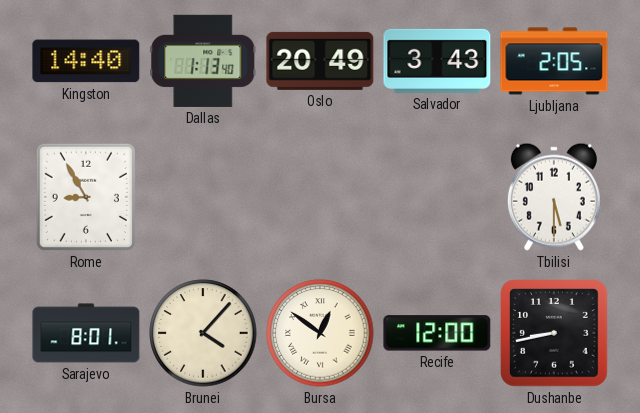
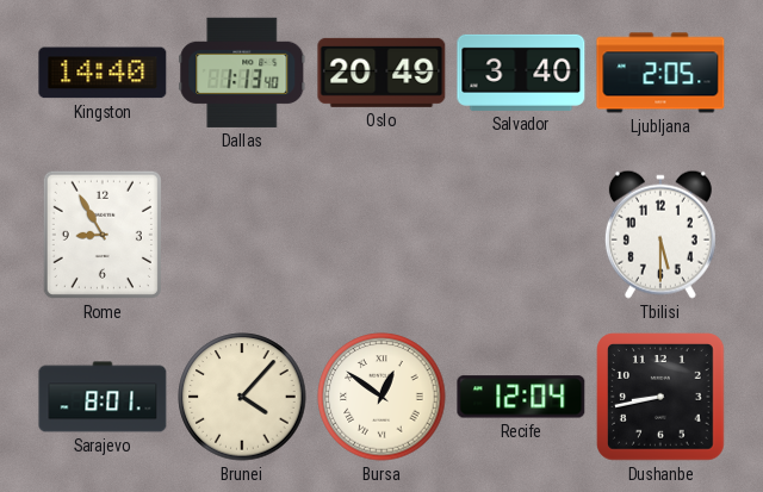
Salvador: 3:43 -> 3:40
Recife: 12:00 -> 12:04
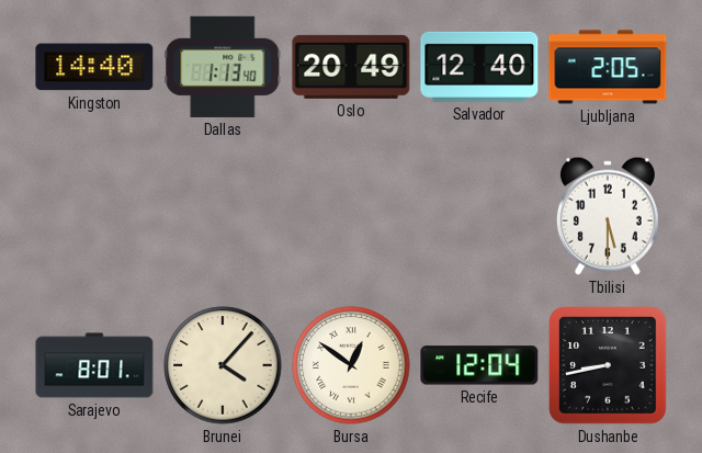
Salvador: 3:40 -> 12:40
Rome: 8:55 -> none
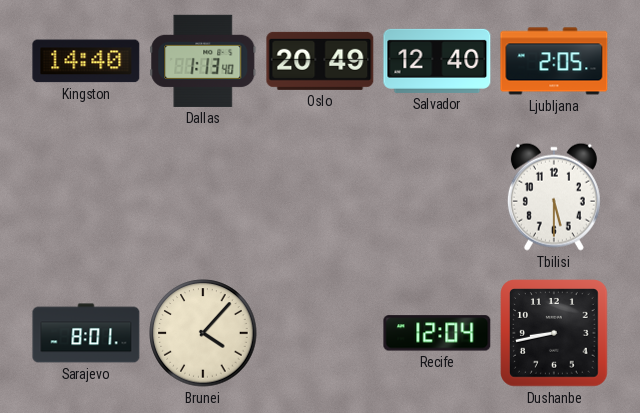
Bursa: 12:51 -> none
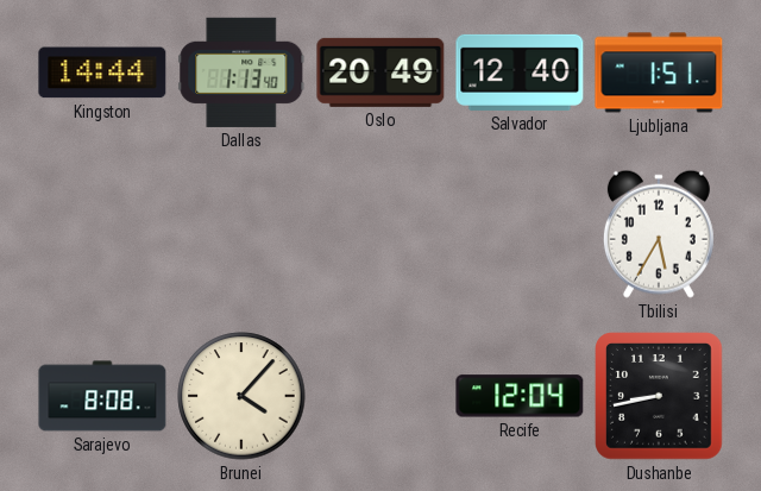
Kingston: 14:40 -> 14:44
Ljubljana: 2:05 -> 1:51
Tbilisi: 5:30 -> 5:35
Sarajevo: 8:01 -> 8:08
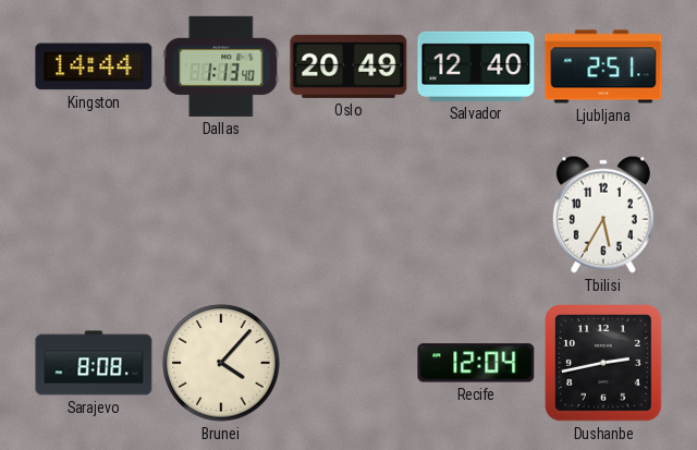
Ljubljana: 1:51 -> 2:51
Dushanbe: 8:43 -> 2:43
